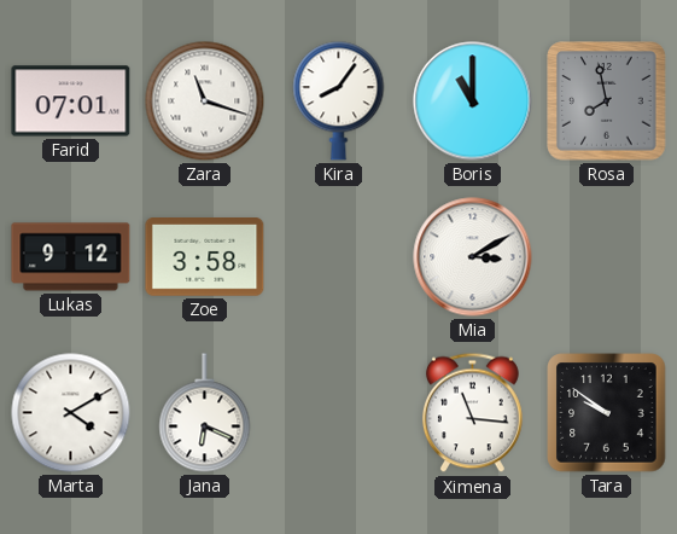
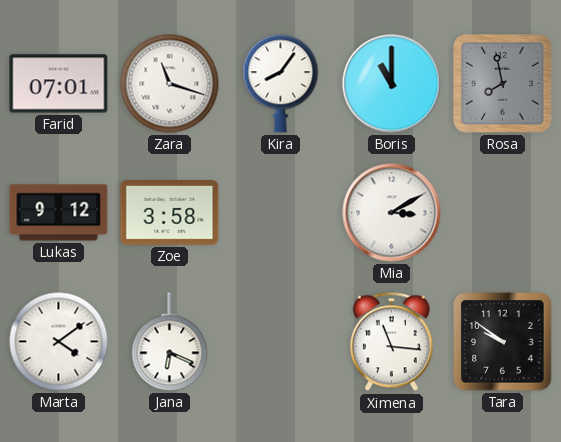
Marta: 4:10 -> 4:09
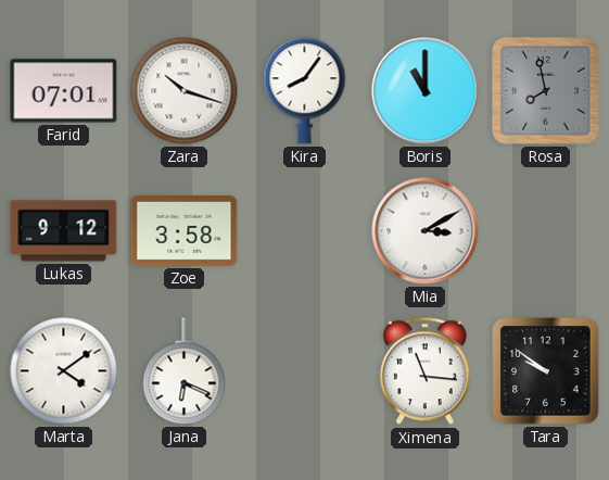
Zara: 11:18 -> 10:18
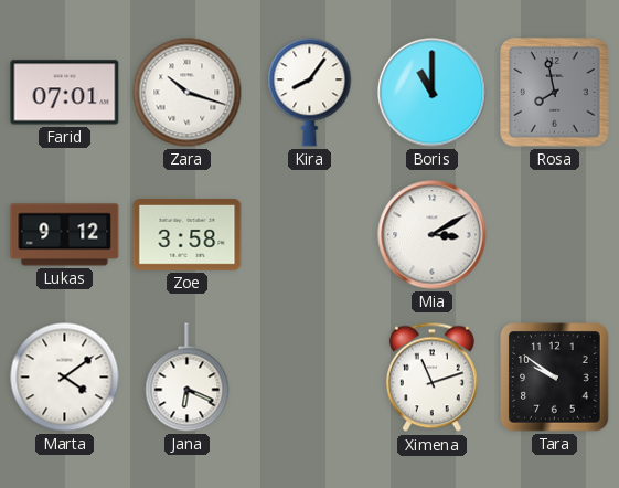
Ximena: 11:16 -> 11:12
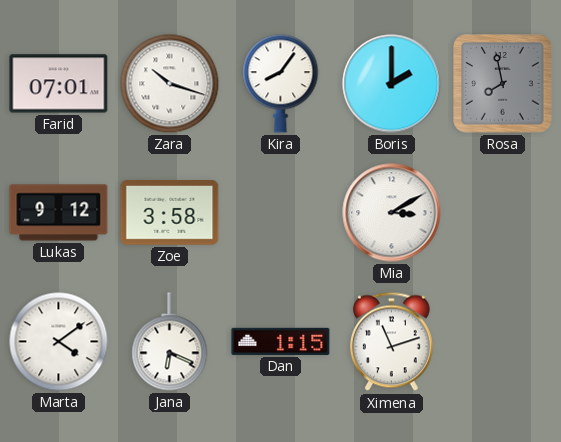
Boris: 11:00 -> 2:00
Dan: none -> 1:15
Tara: 9:51 -> none
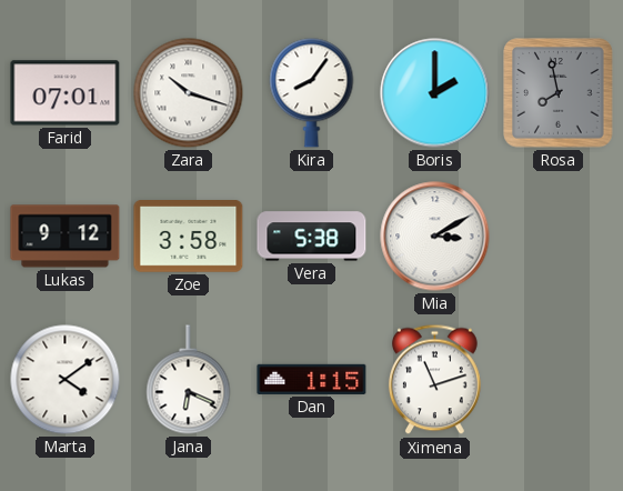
Vera: none -> 5:38
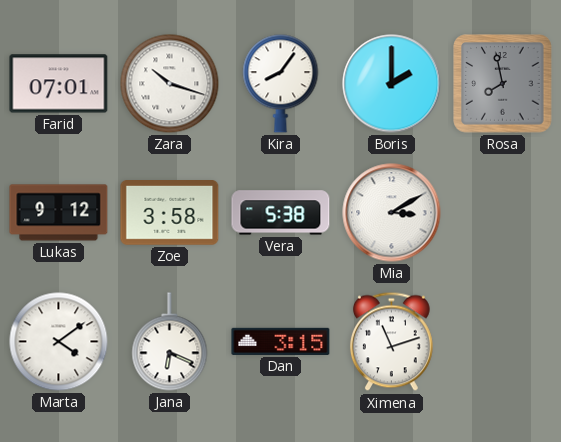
Dan: 1:15 -> 3:15
